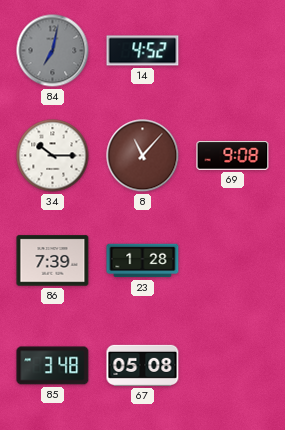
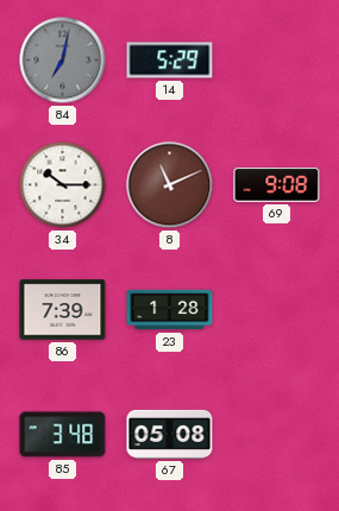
14: 4:52 -> 5:29
8: 11:07 -> 11:11
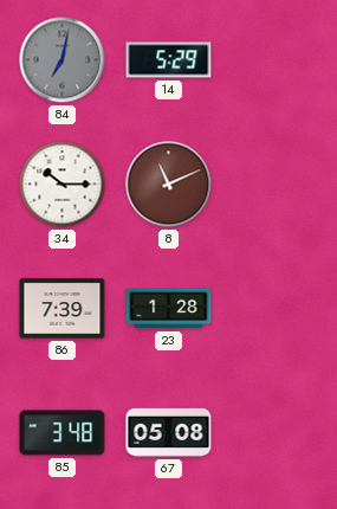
69: 9:08 -> none
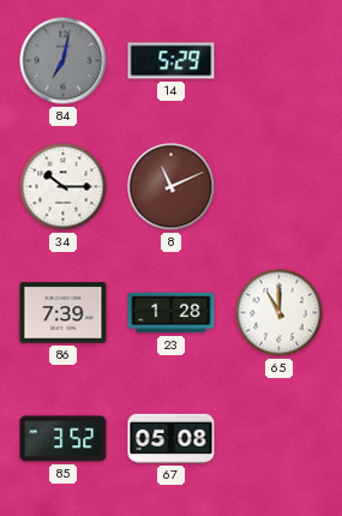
65: none -> 11:00
85: 3:48 -> 3:52
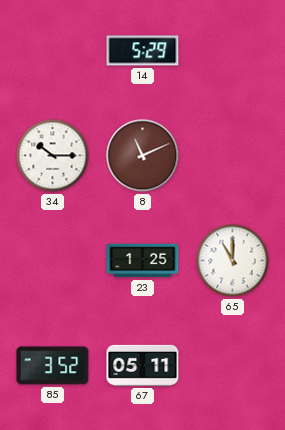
84: 7:02 -> none
86: 7:39 -> none
23: 1:28 -> 1:25
67: 05:08 -> 05:11
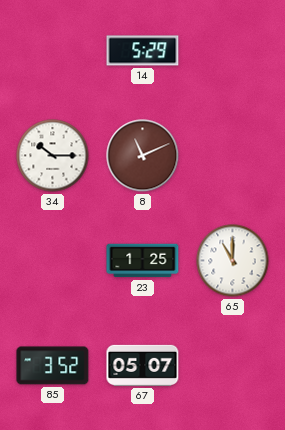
67: 05:11 -> 05:07
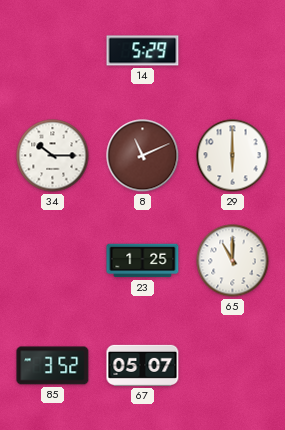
29: none -> 6:00
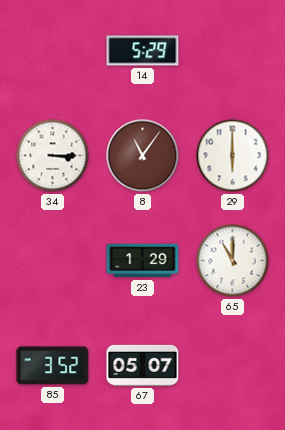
34: 10:15 -> 3:15
8: 11:11 -> 11:06
23: 1:25 -> 1:29
